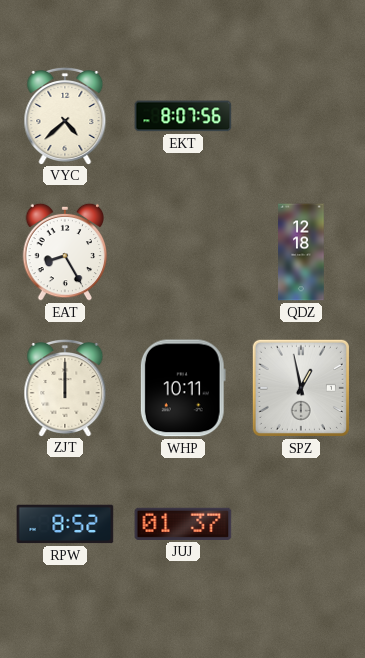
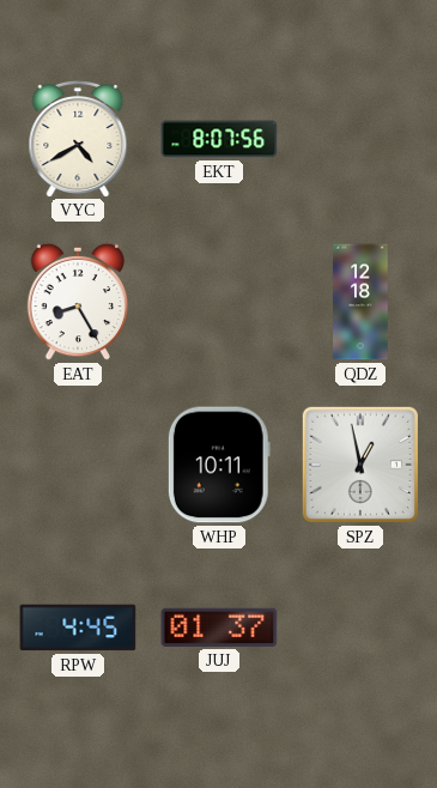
VYC: 4:38 -> 4:40
ZJT: 12:00 -> none
RPW: 8:52 -> 4:45
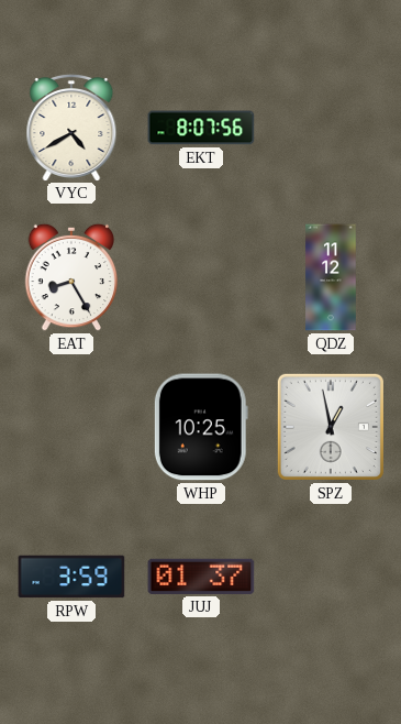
QDZ: 12:18 -> 11:12
WHP: 10:11 -> 10:25
RPW: 4:45 -> 3:59
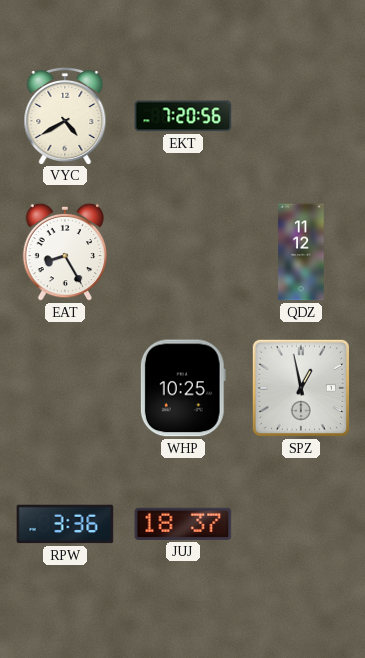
EKT: 8:07 -> 7:20
RPW: 3:59 -> 3:36
JUJ: 01:37 -> 18:37
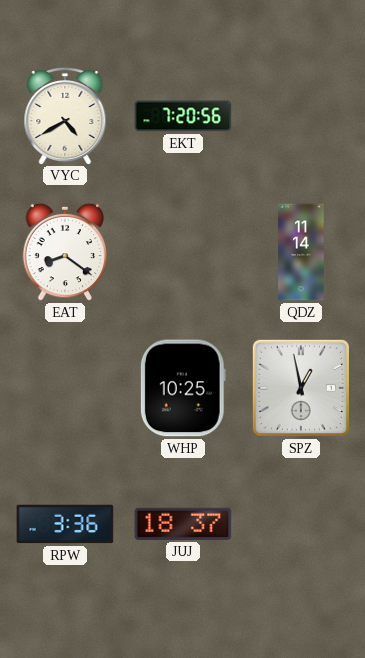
EAT: 8:25 -> 8:21
QDZ: 11:12 -> 11:14
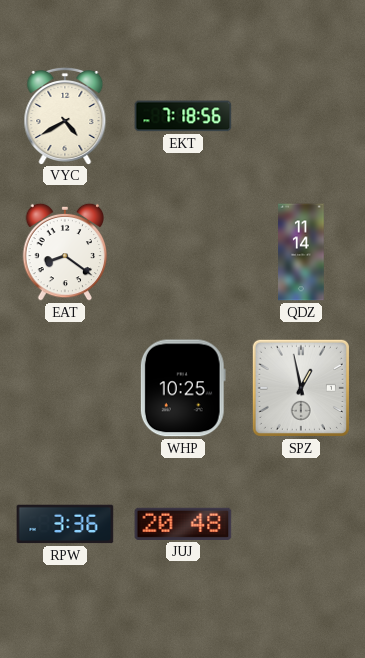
EKT: 7:20 -> 7:18
JUJ: 18:37 -> 20:48
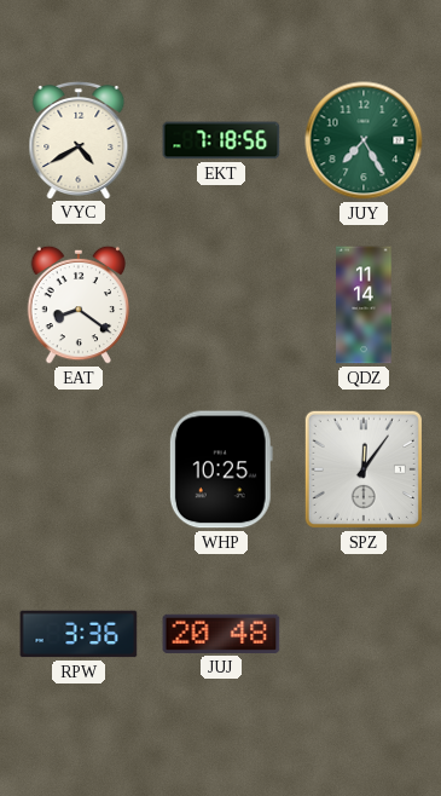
JUY: none -> 7:25
SPZ: 12:58 -> 12:06
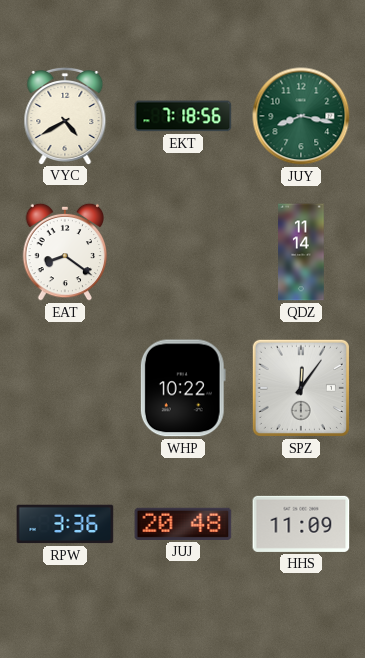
JUY: 7:25 -> 8:17
WHP: 10:25 -> 10:22
HHS: none -> 11:09
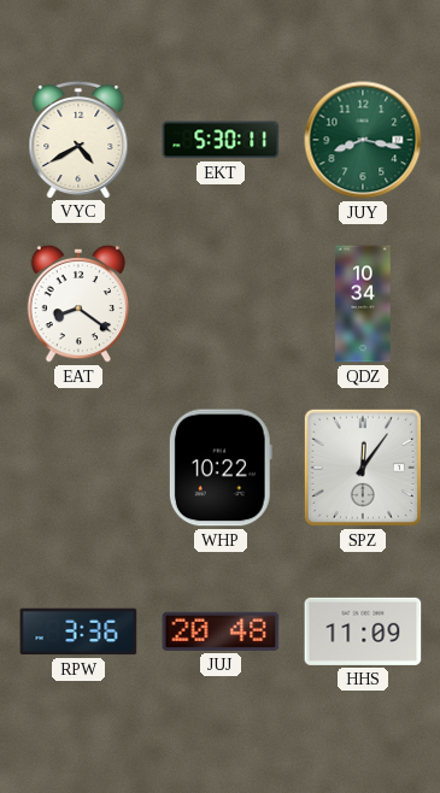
EKT: 7:18 -> 5:30
QDZ: 11:14 -> 10:34
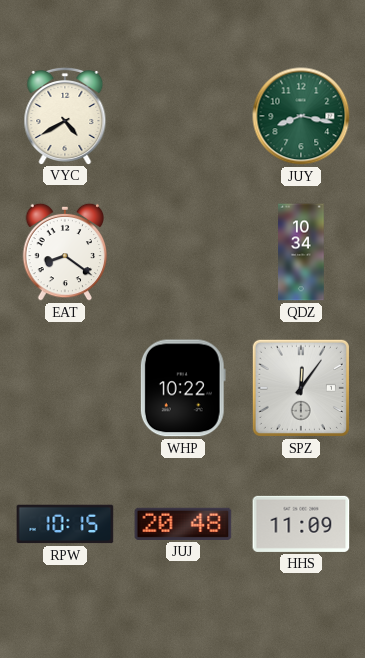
EKT: 5:30 -> none
RPW: 3:36 -> 10:15
